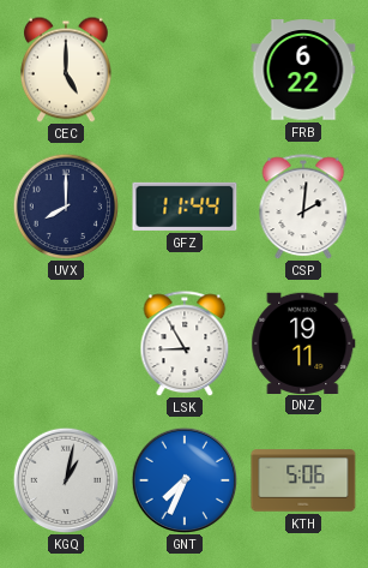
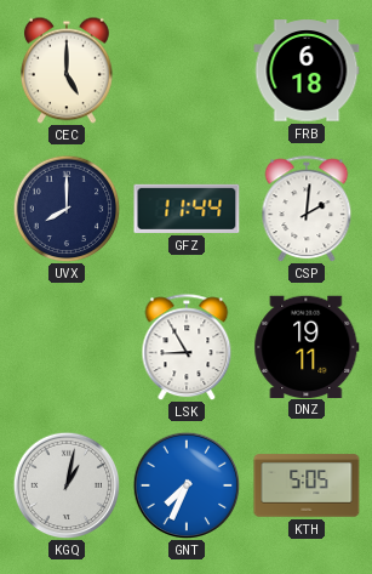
FRB: 6:22 -> 6:18
KTH: 5:06 -> 5:05
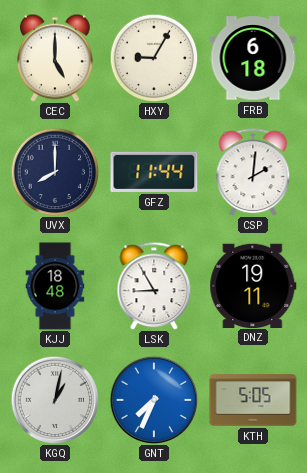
HXY: none -> 9:05
KJJ: none -> 18:48
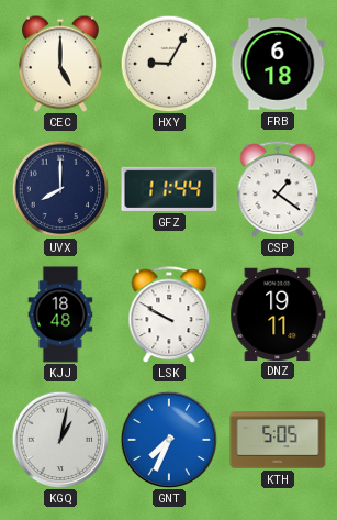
CSP: 2:01 -> 1:21
LSK: 8:55 -> 9:50
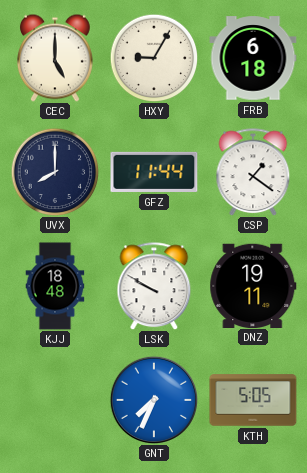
KGQ: 1:02 -> none
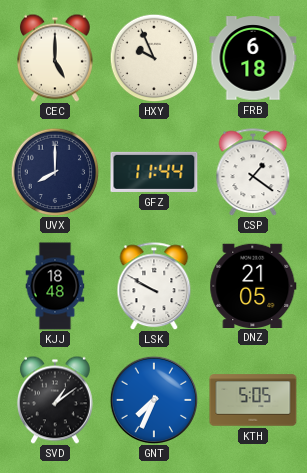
HXY: 9:05 -> 9:56
DNZ: 19:11 -> 21:05
SVD: none -> 1:09
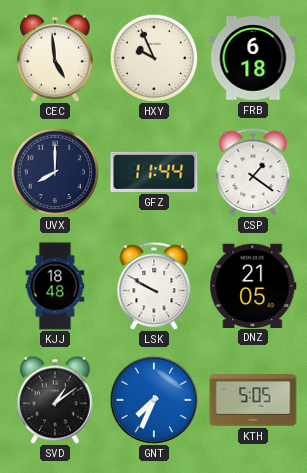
CEC: 5:00 -> 4:59
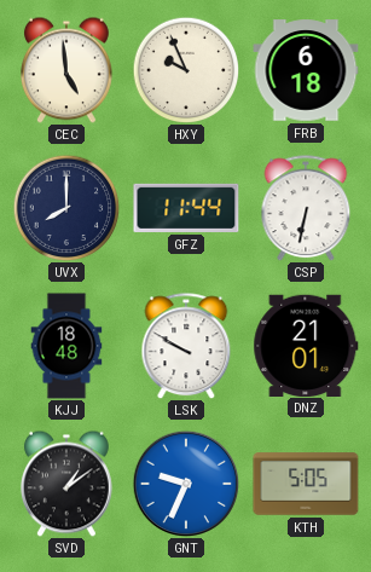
CSP: 1:21 -> 6:32
DNZ: 21:05 -> 21:01
GNT: 7:34 -> 9:34
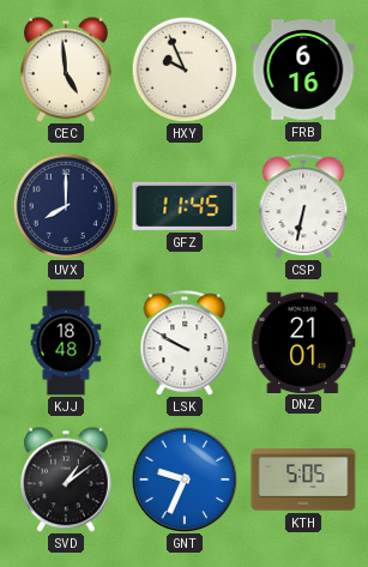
FRB: 6:18 -> 6:16
GFZ: 11:44 -> 11:45
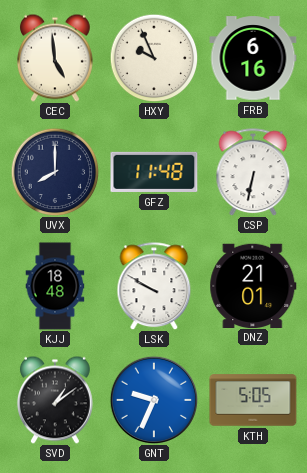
GFZ: 11:45 -> 11:48
